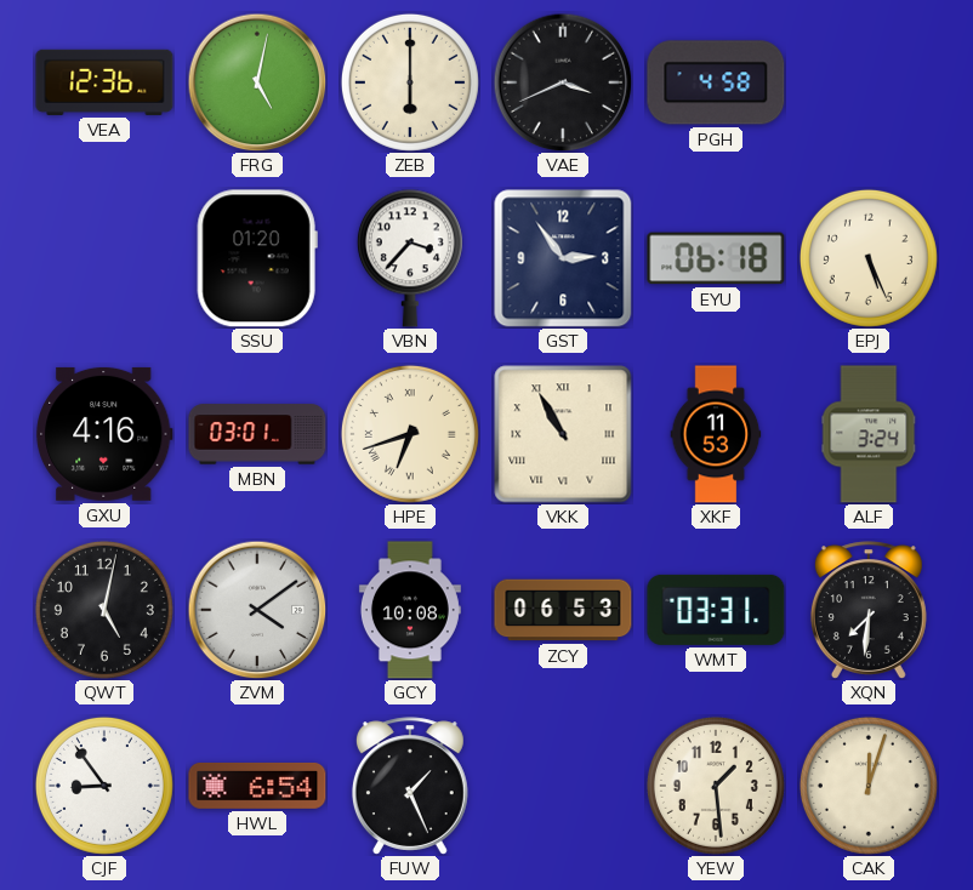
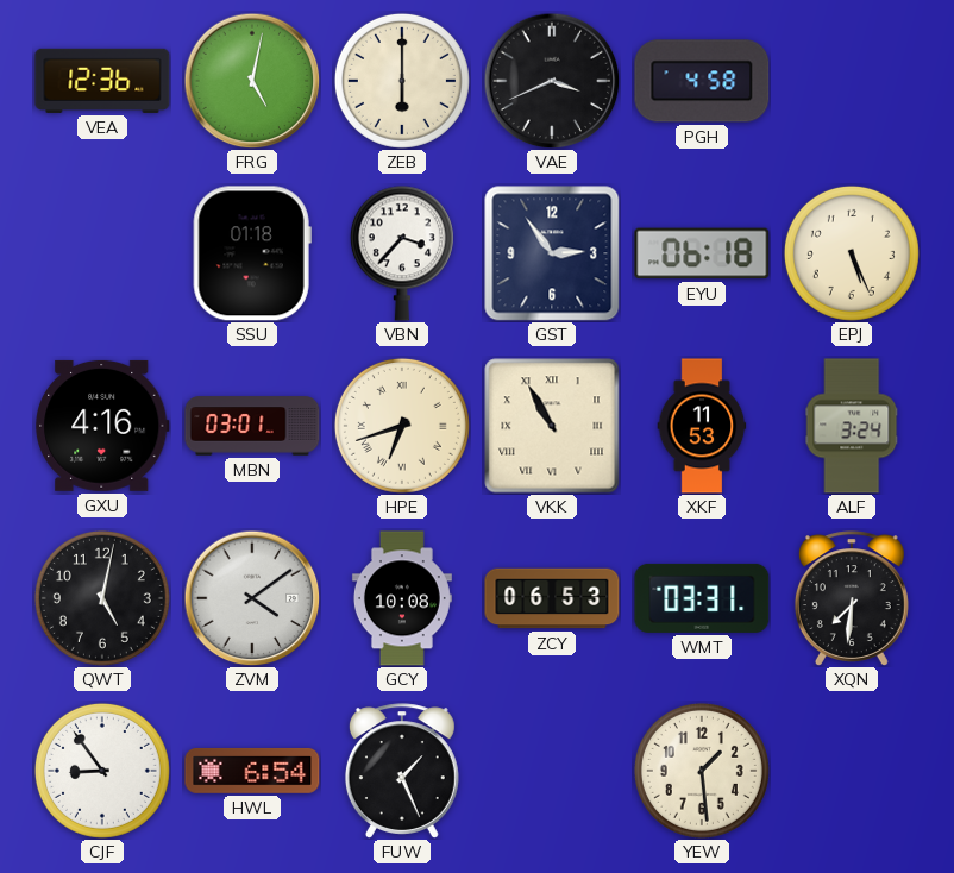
SSU: 01:20 -> 01:18
CAK: 12:03 -> none
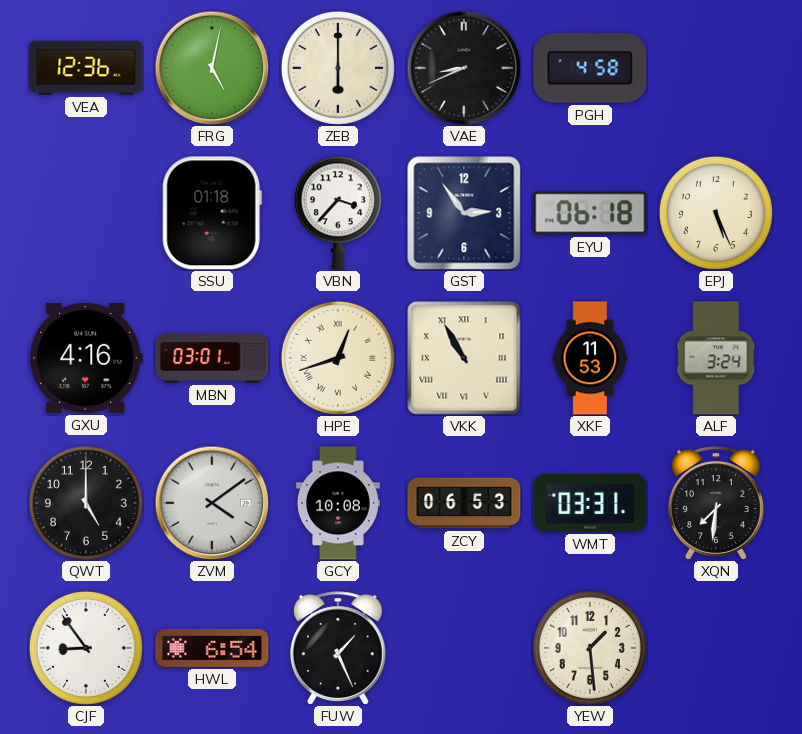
VAE: 3:41 -> 8:41
HPE: 6:42 -> 12:42
QWT: 5:02 -> 5:00
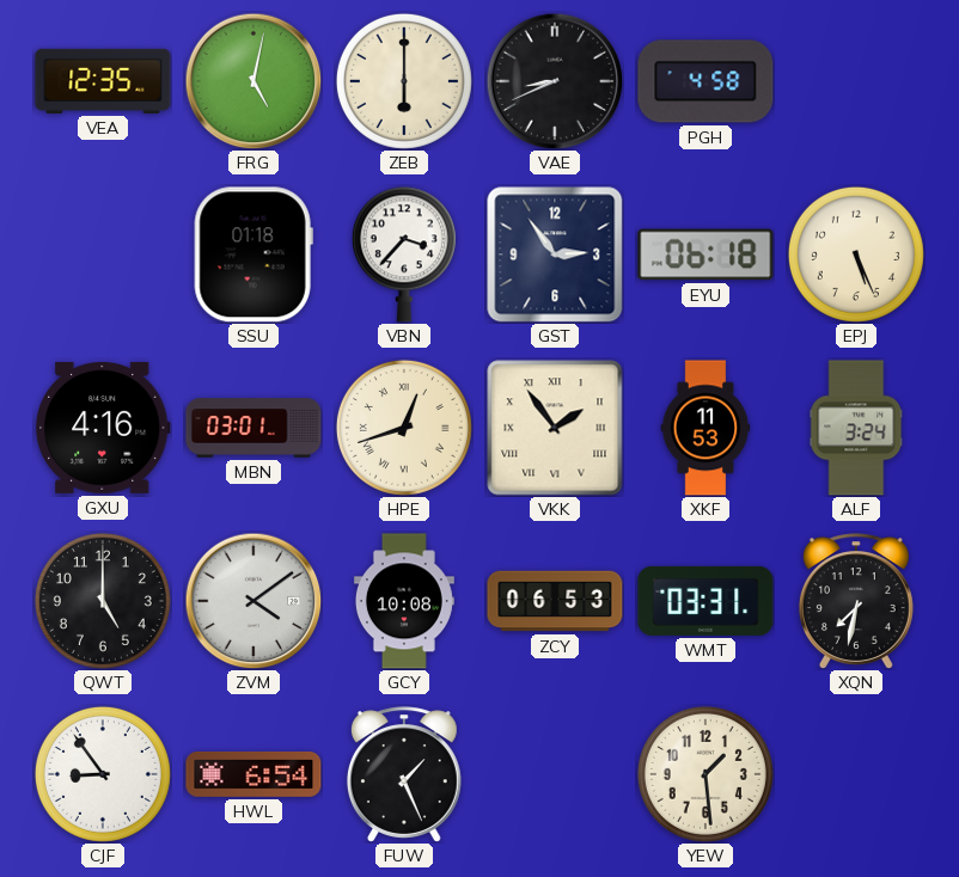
VEA: 12:36 -> 12:35
VKK: 10:55 -> 1:54
XQN: 7:31 -> 7:32
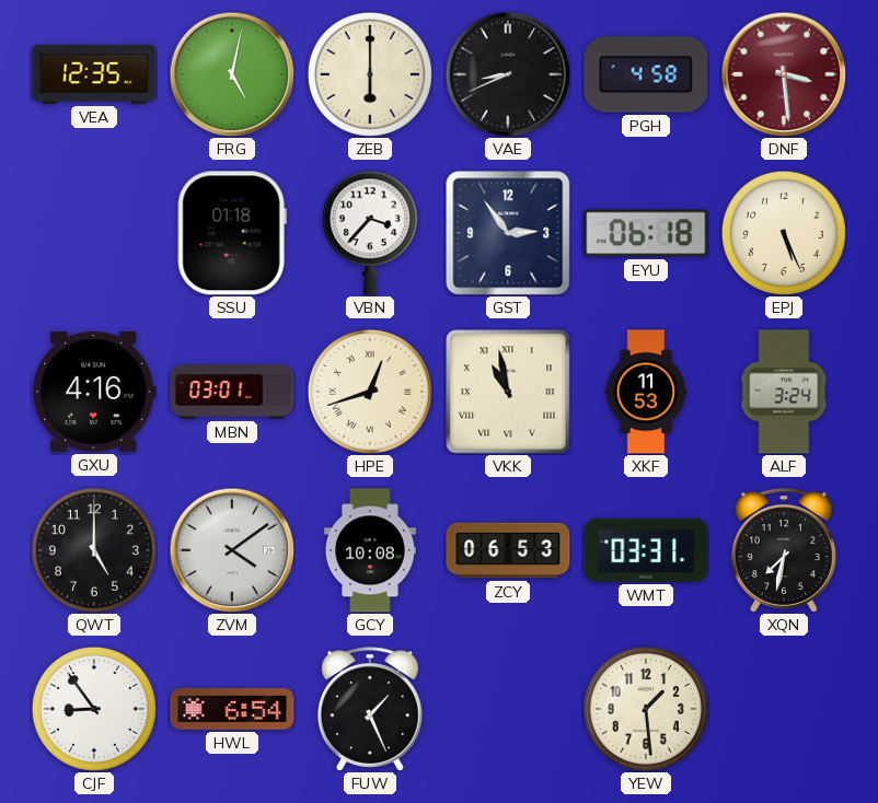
DNF: none -> 3:29
VKK: 1:54 -> 10:58
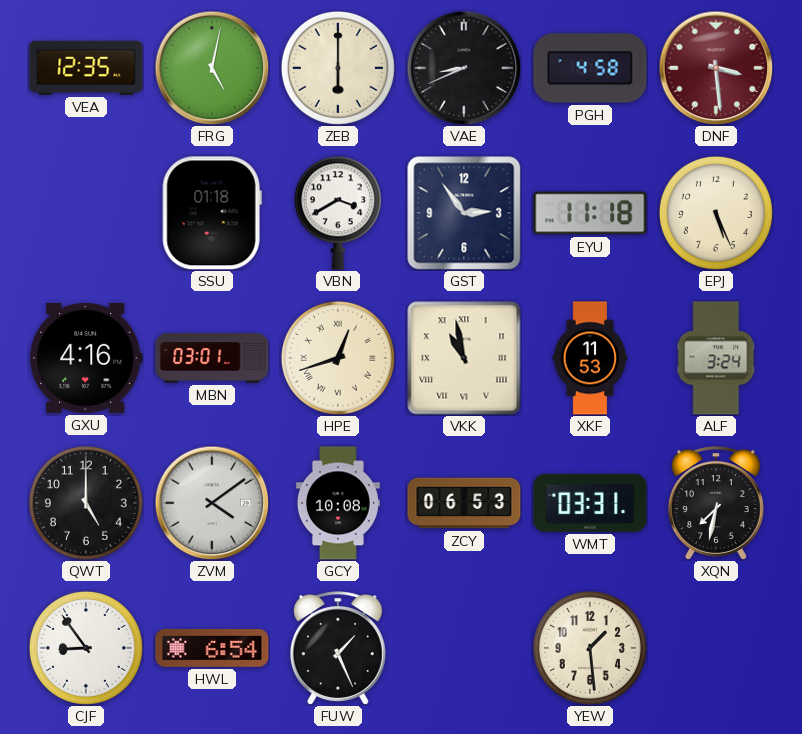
VBN: 3:37 -> 3:40
EYU: 06:18 -> 11:18
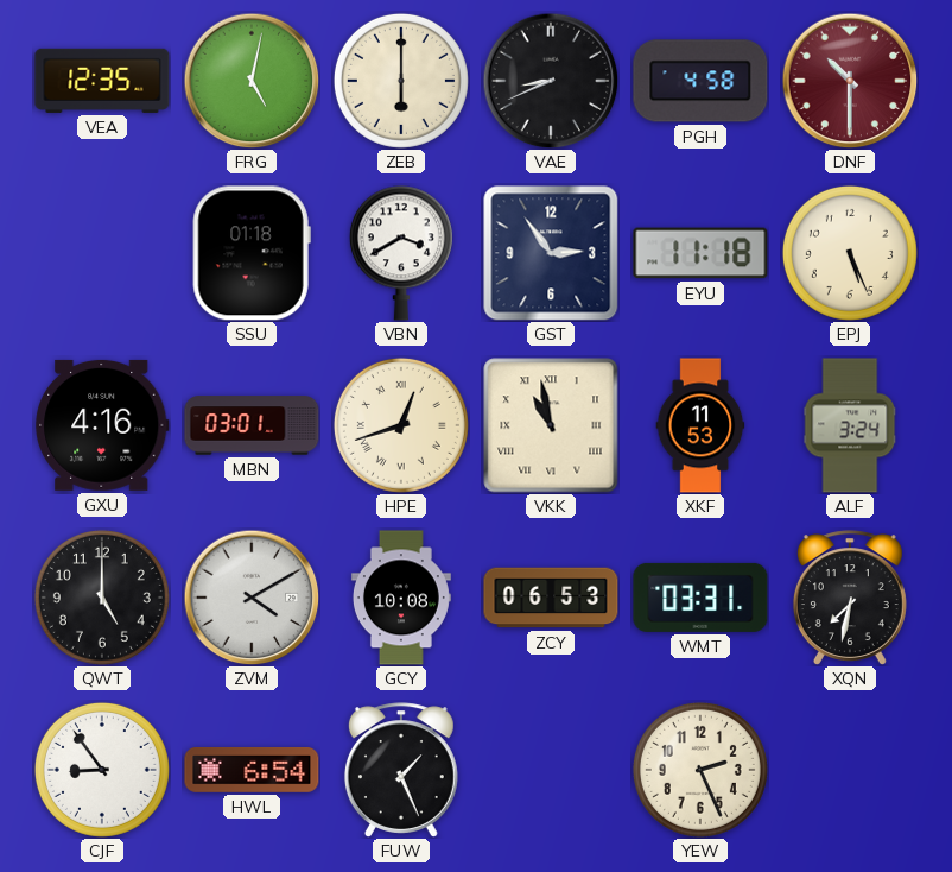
DNF: 3:29 -> 10:30
ZVM: 4:09 -> 4:10
YEW: 1:29 -> 2:26
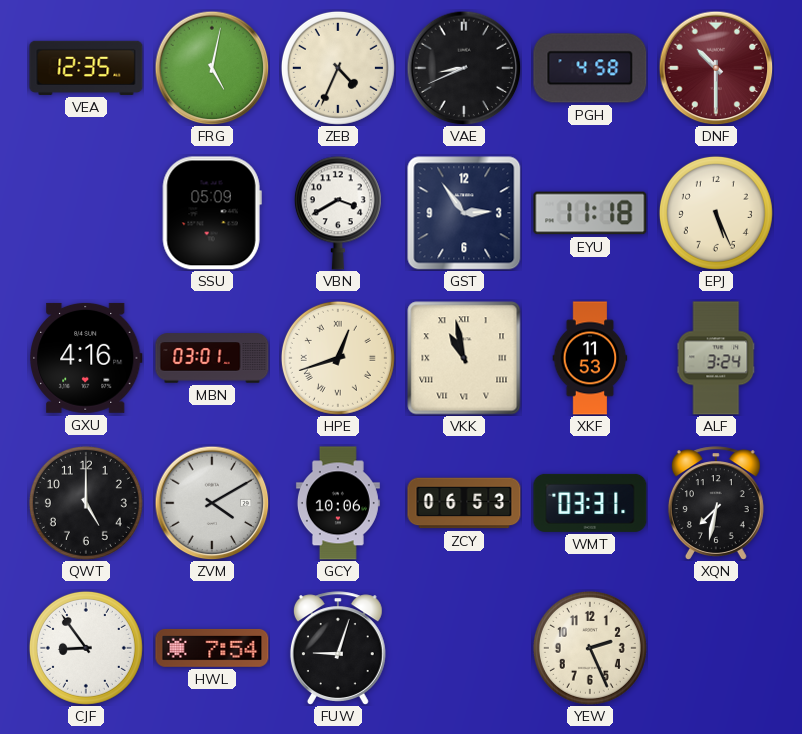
ZEB: 6:00 -> 4:34
SSU: 01:18 -> 05:09
GCY: 10:08 -> 10:06
HWL: 6:54 -> 7:54
FUW: 1:26 -> 9:03
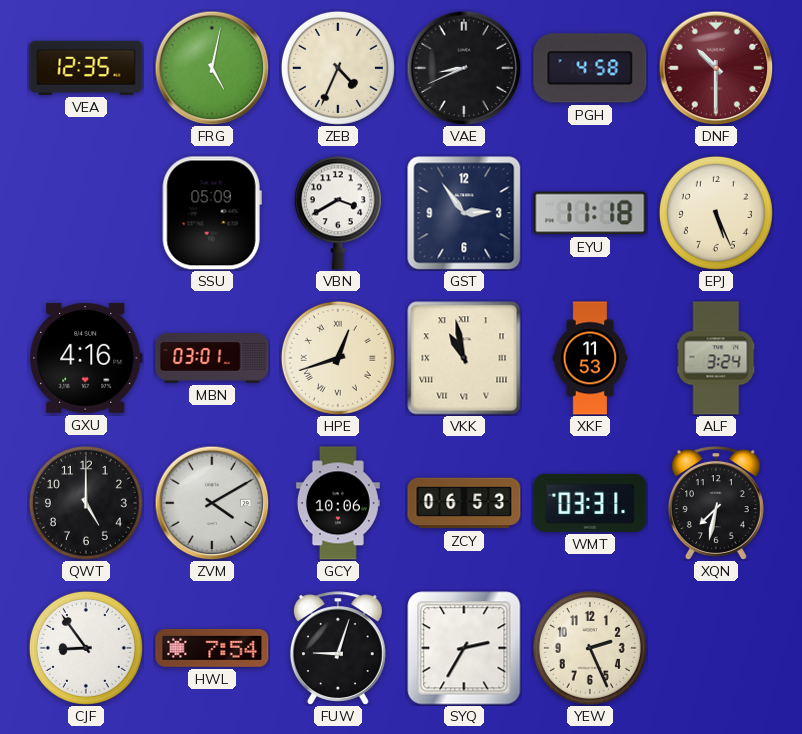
SYQ: none -> 2:35
